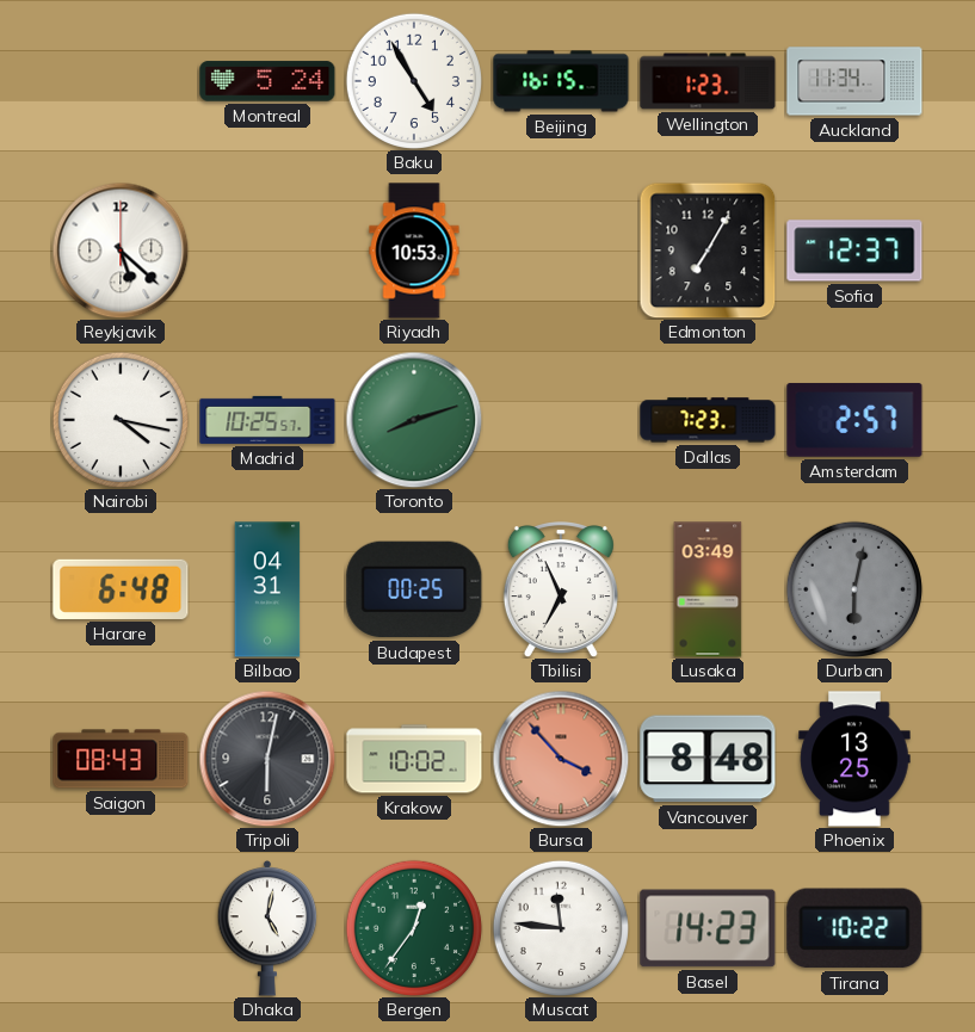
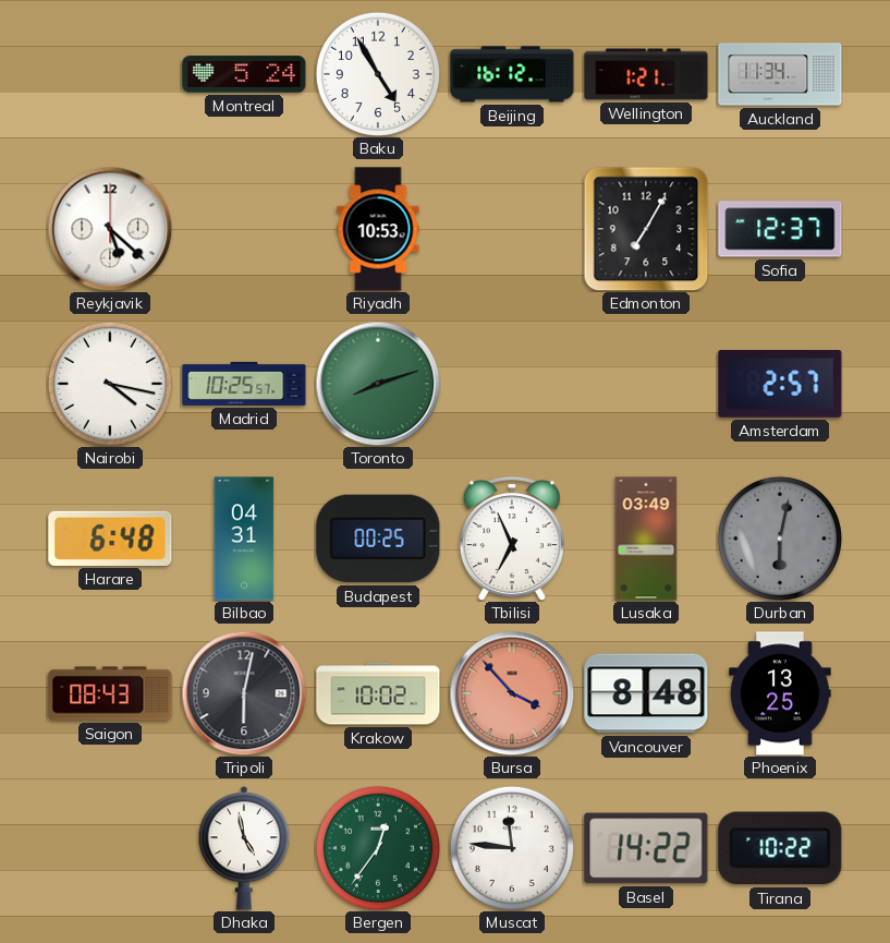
Beijing: 16:15 -> 16:12
Wellington: 1:23 -> 1:21
Dallas: 7:23 -> none
Dhaka: 5:02 -> 4:58
Basel: 14:23 -> 14:22
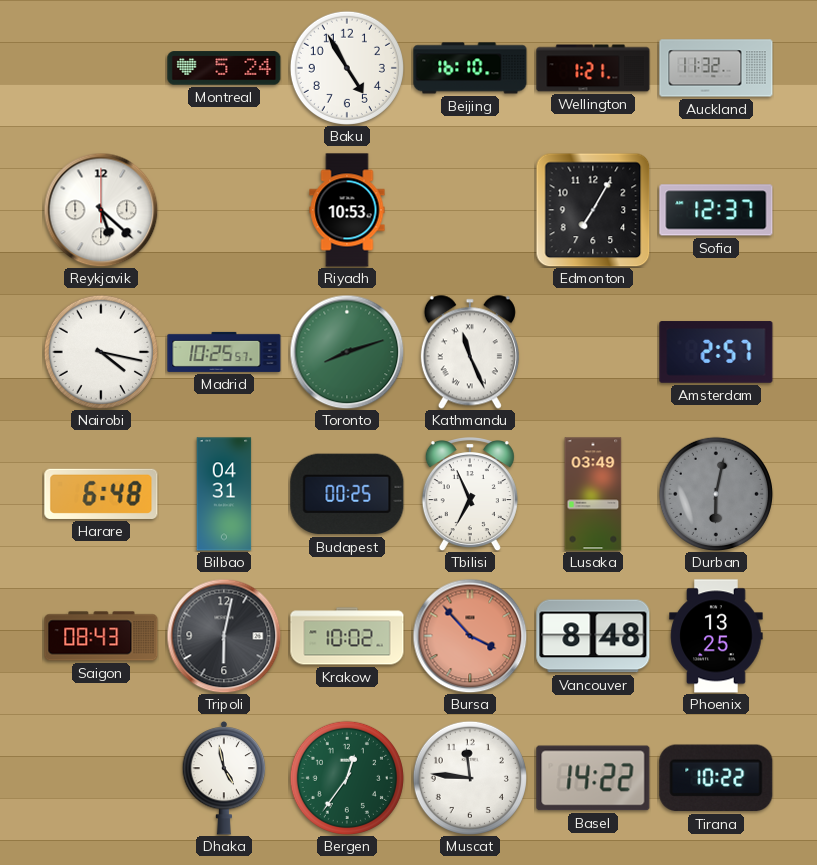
Beijing: 16:12 -> 16:10
Auckland: 11:34 -> 11:32
Kathmandu: none -> 11:26
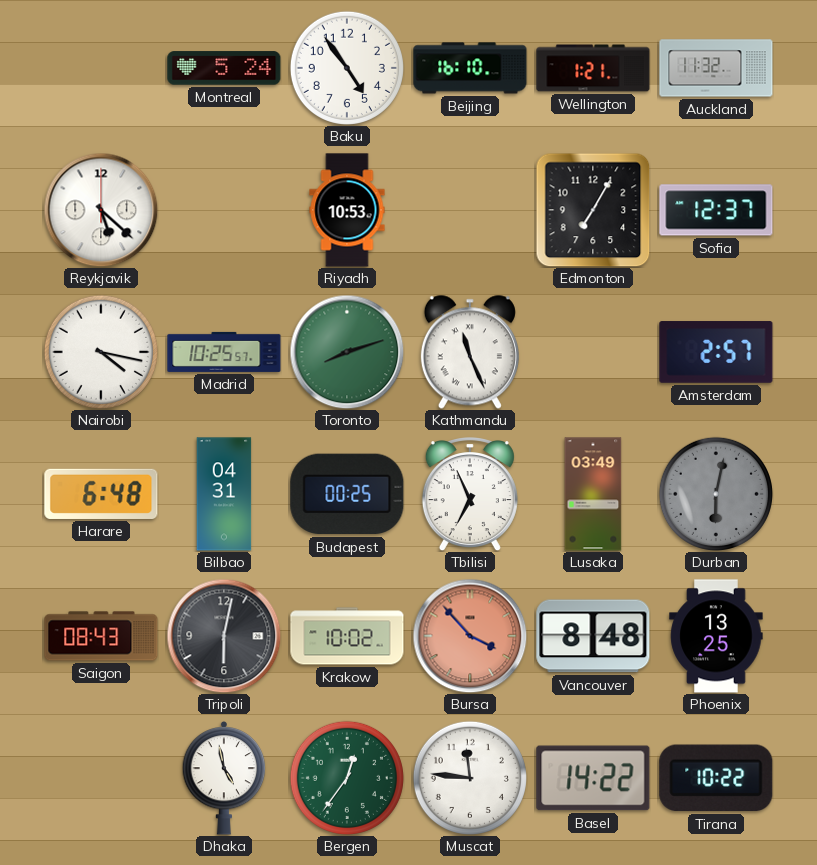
Baku: 4:55 -> 4:54
